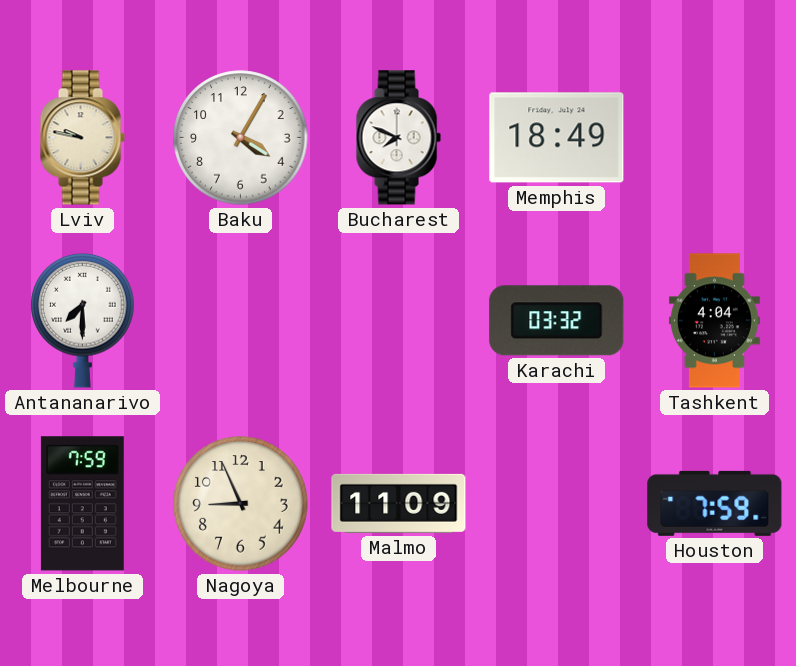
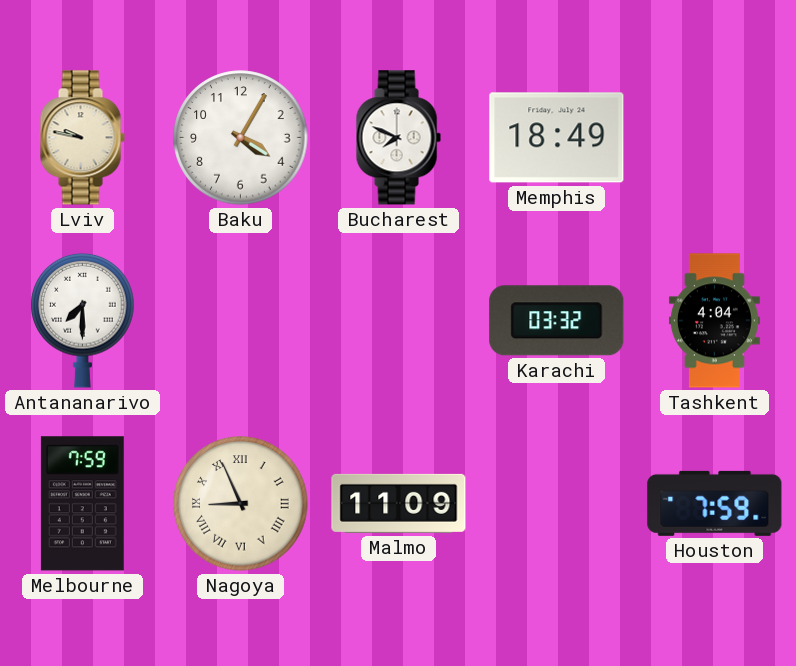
Nagoya numerals: Arabic -> Roman
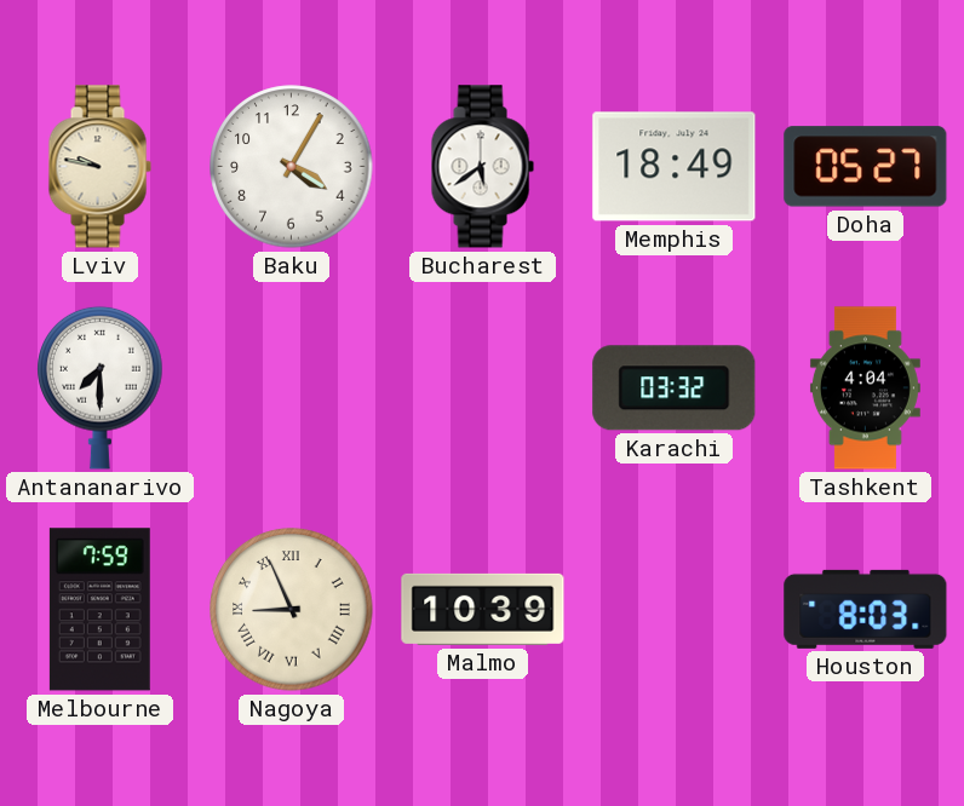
Bucharest: 7:49 -> 5:39
Doha: none -> 05:27
Malmo: 11:09 -> 10:39
Houston: 7:59 -> 8:03
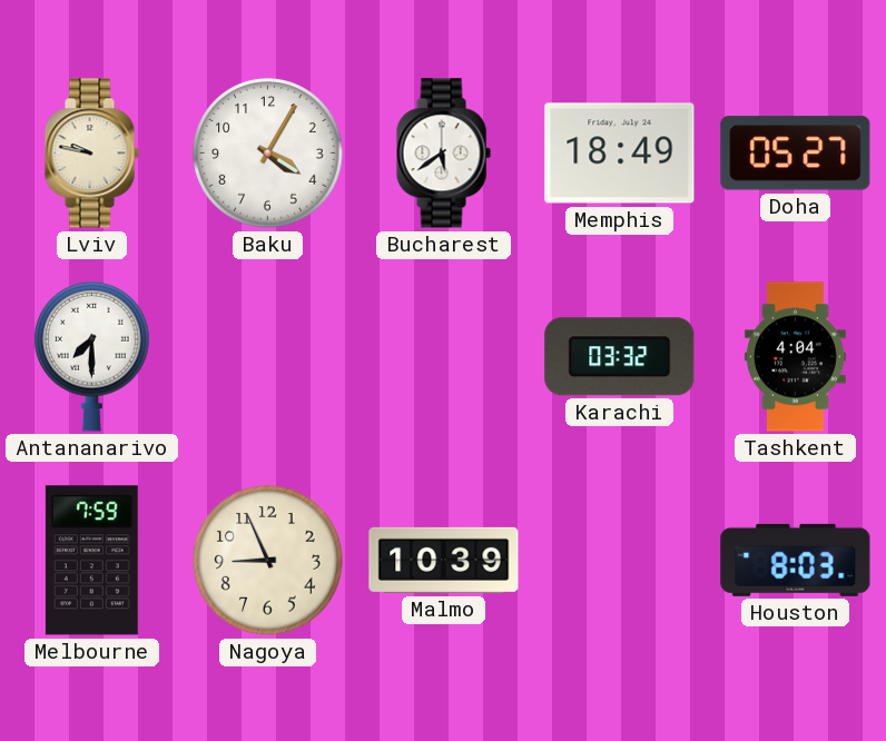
Nagoya numerals: Roman -> Arabic
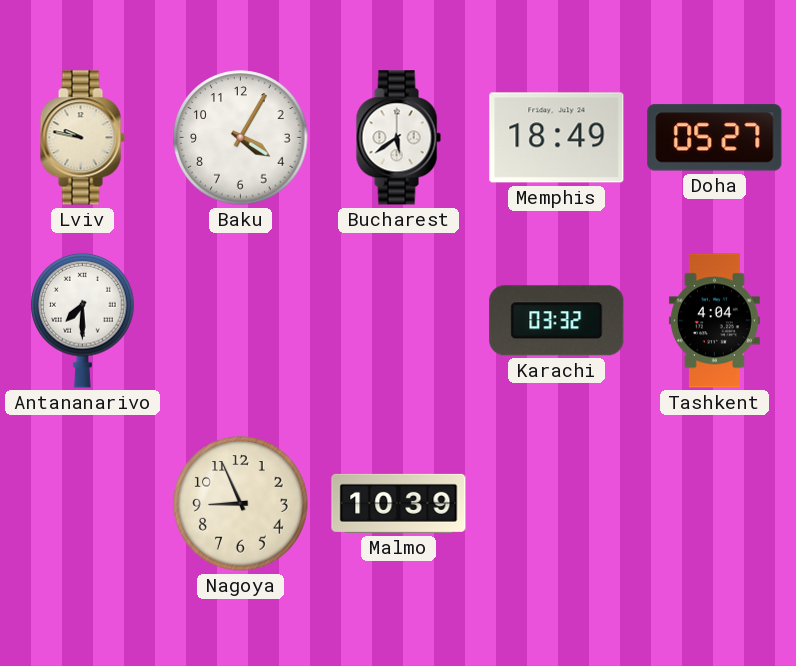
Melbourne: 7:59 -> none
Houston: 8:03 -> none
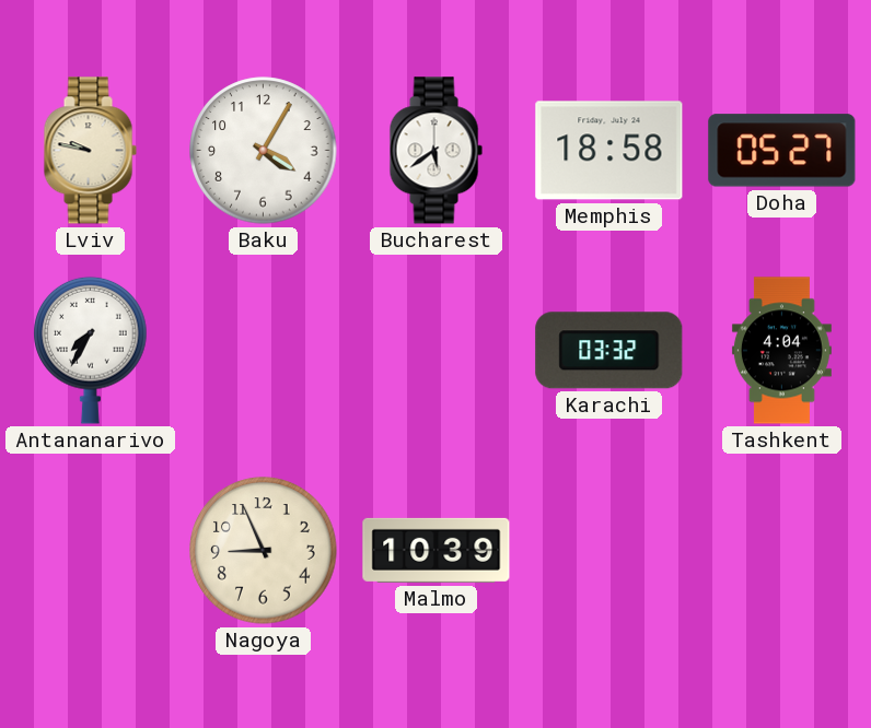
Memphis: 18:49 -> 18:58
Antananarivo: 7:30 -> 7:35
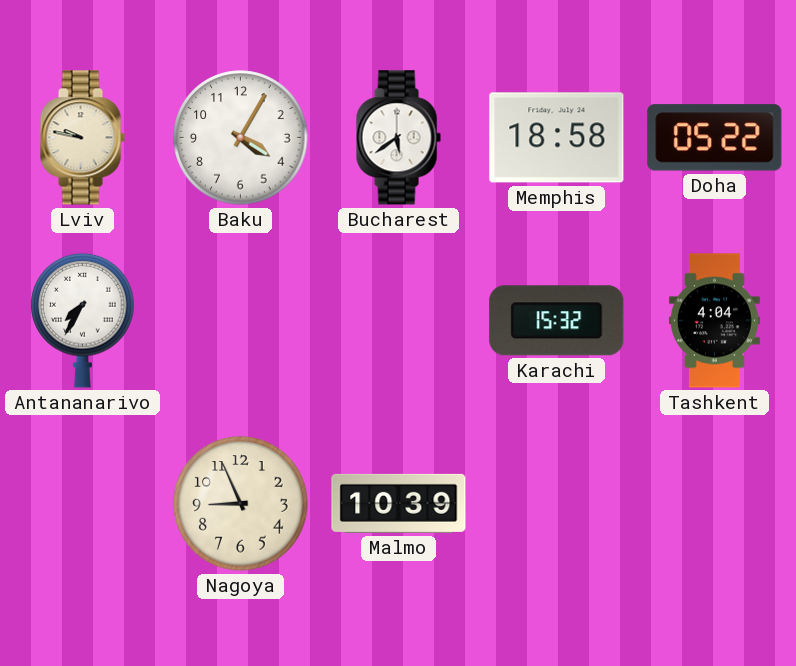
Doha: 05:27 -> 05:22
Karachi: 03:32 -> 15:32
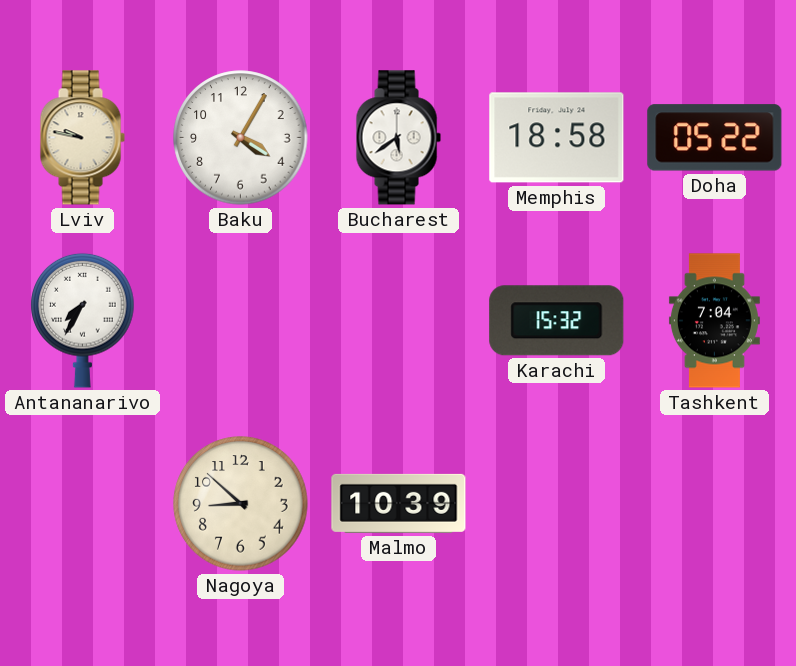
Tashkent: 4:04 -> 7:04
Nagoya: 8:56 -> 8:52
